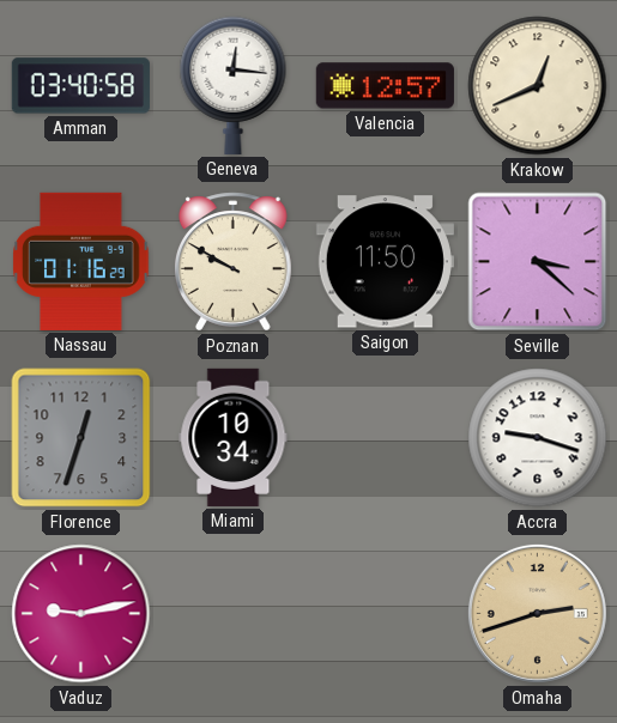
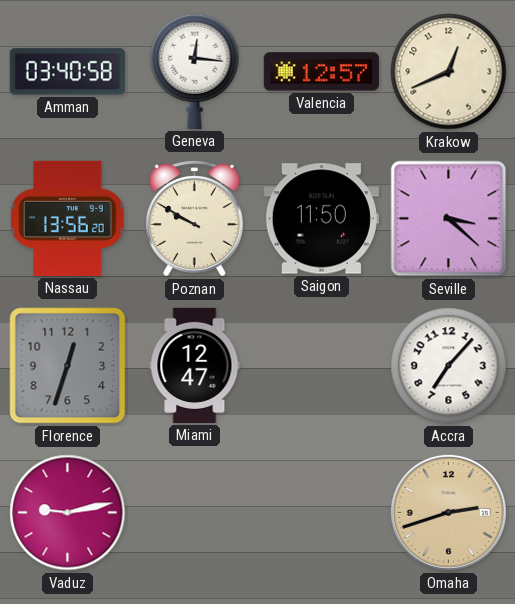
Nassau: 01:16 -> 13:56
Miami: 10:34 -> 12:47
Accra: 9:18 -> 7:07
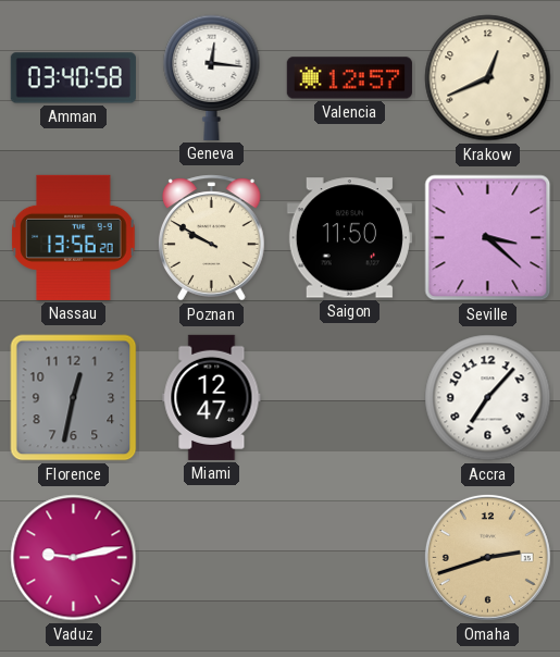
Florence: 12:33 -> 12:32
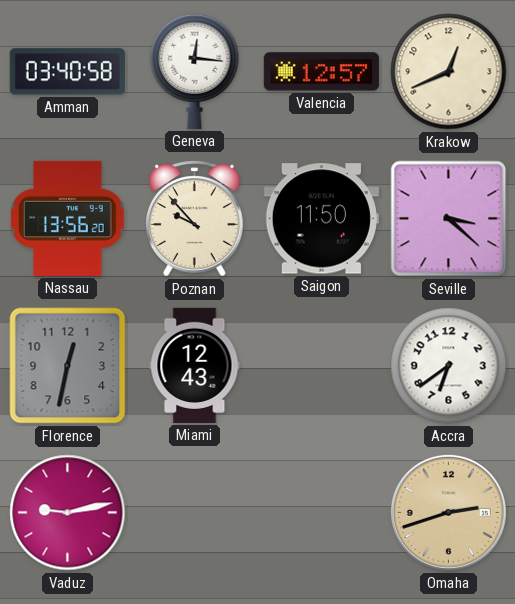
Poznan: 9:50 -> 9:53
Miami: 12:47 -> 12:43
Accra: 7:07 -> 6:39
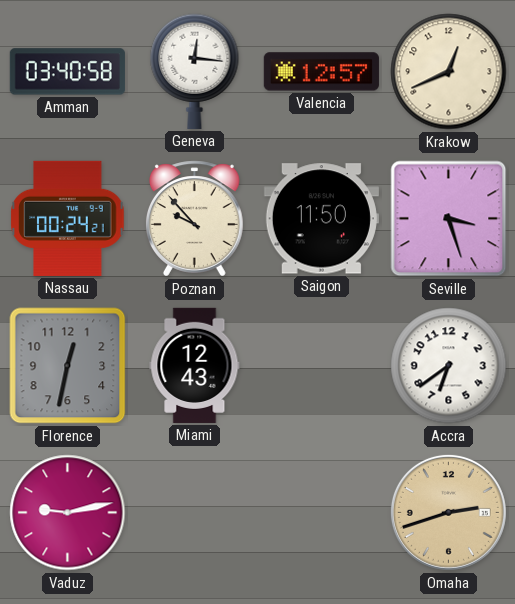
Nassau: 13:56 -> 00:24
Seville: 3:22 -> 3:27
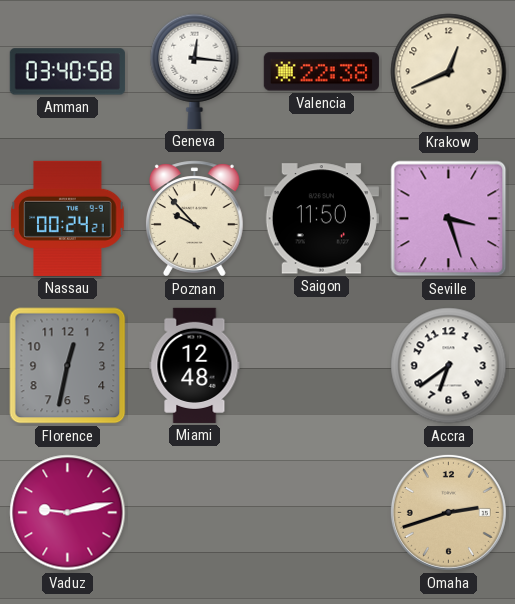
Valencia: 12:57 -> 22:38
Miami: 12:43 -> 12:48
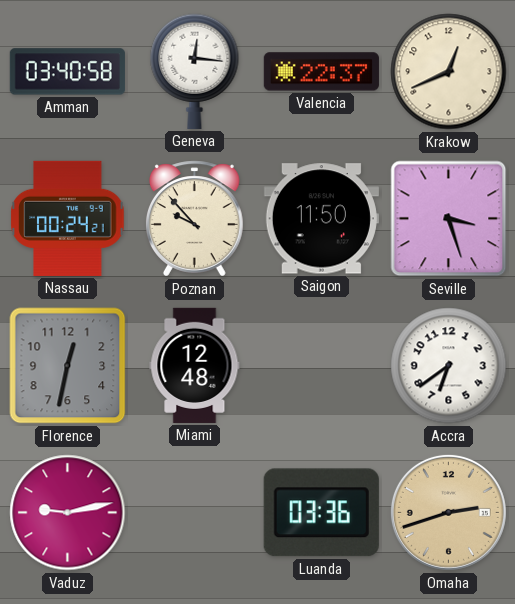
Valencia: 22:38 -> 22:37
Luanda: none -> 03:36
